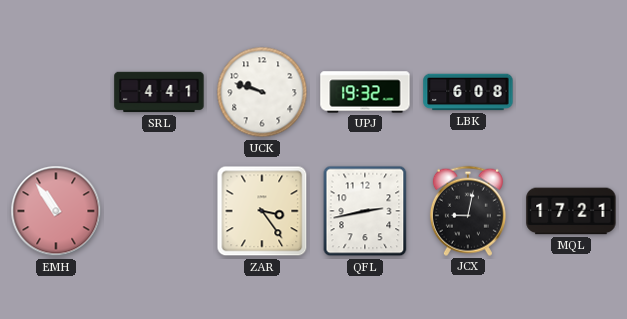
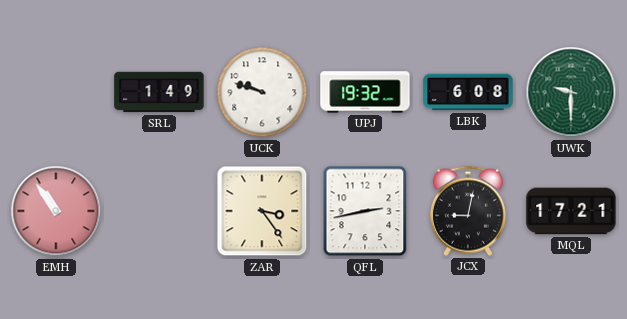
SRL: 4:41 -> 1:49
UWK: none -> 9:30
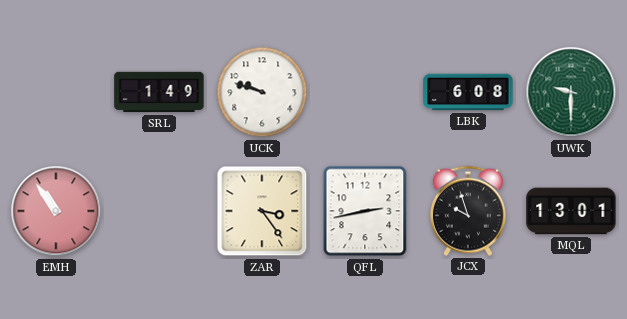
UPJ: 19:32 -> none
JCX: 9:02 -> 9:57
MQL: 17:21 -> 13:01
